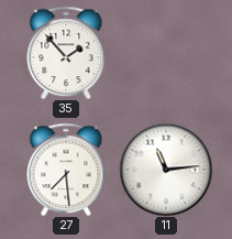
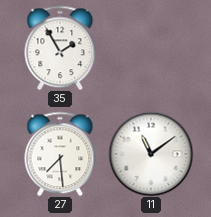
35: 1:53 -> 1:55
11: 11:14 -> 11:09
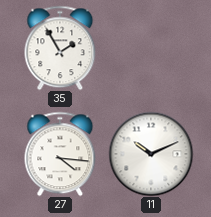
27: 7:29 -> 4:16
11: 11:09 -> 10:11
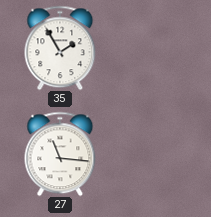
27: 4:16 -> 11:16
11: 10:11 -> none
